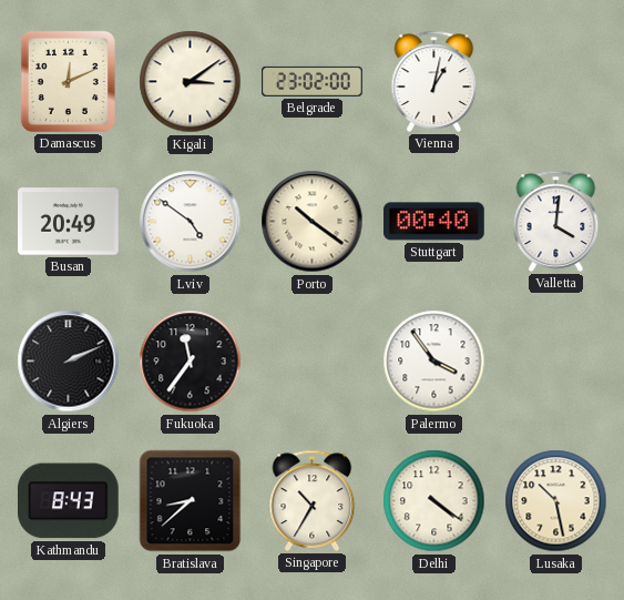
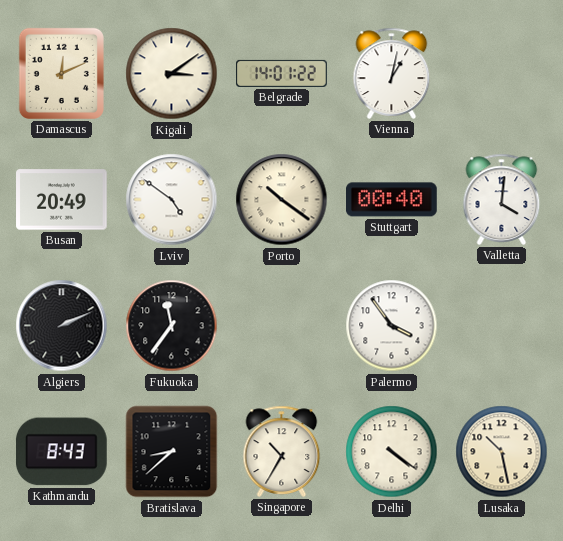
Belgrade: 23:02 -> 14:01
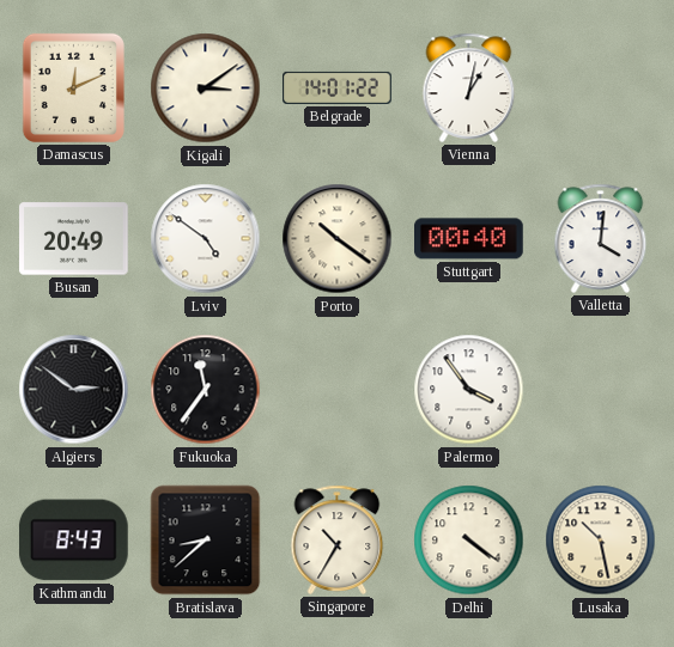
Algiers: 2:11 -> 2:51
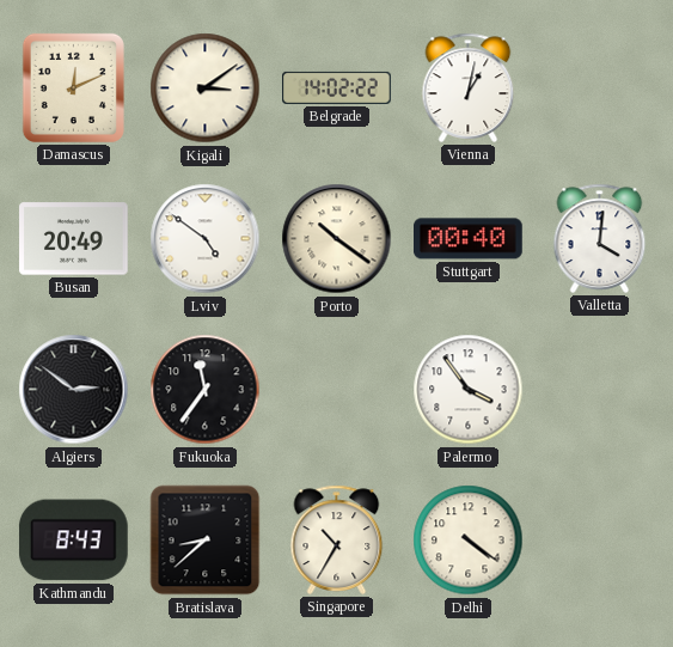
Belgrade: 14:01 -> 14:02
Lusaka: 10:28 -> none
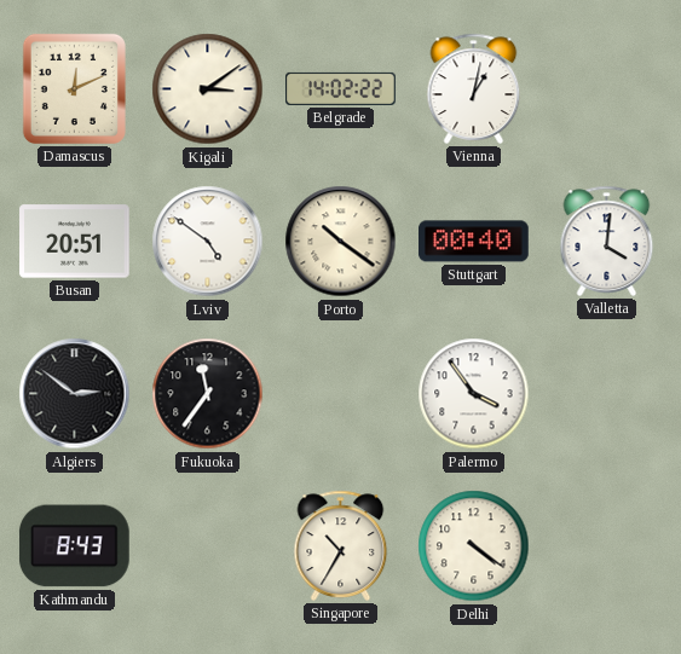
Busan: 20:49 -> 20:51
Bratislava: 8:38 -> none
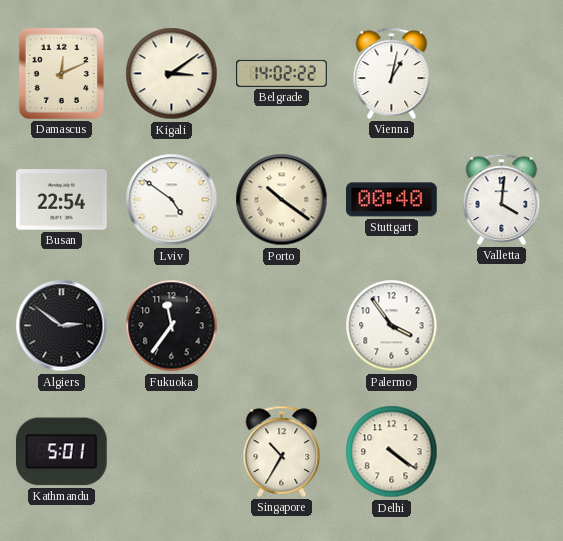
Busan: 20:51 -> 22:54
Kathmandu: 8:43 -> 5:01
